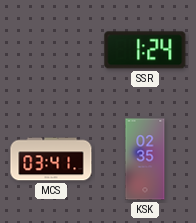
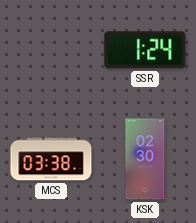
MCS: 03:41 -> 03:38
KSK: 02:35 -> 02:30
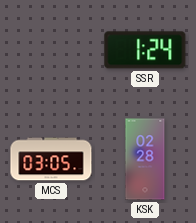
MCS: 03:38 -> 03:05
KSK: 02:30 -> 02:28
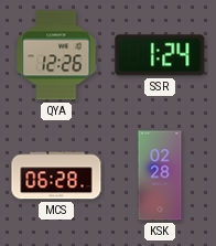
QYA: none -> 12:26
MCS: 03:05 -> 06:28
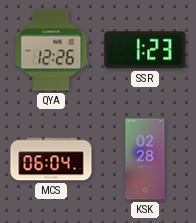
SSR: 1:24 -> 1:23
MCS: 06:28 -> 06:04
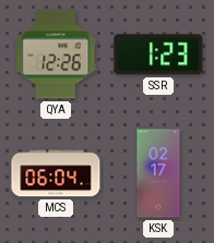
KSK: 02:28 -> 02:17
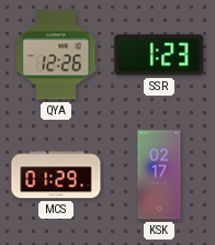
MCS: 06:04 -> 01:29
